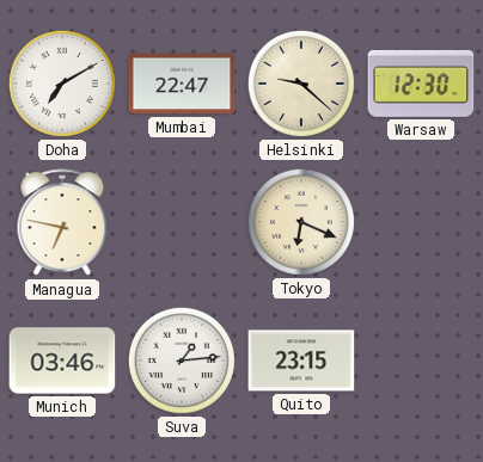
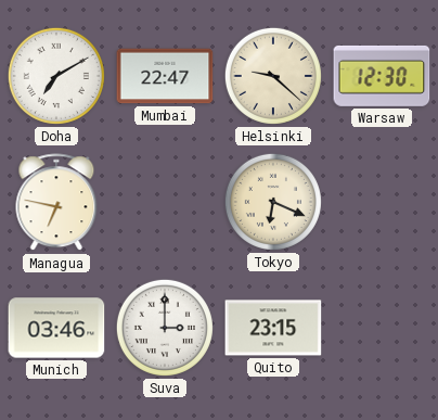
Suva: 1:14 -> 3:00
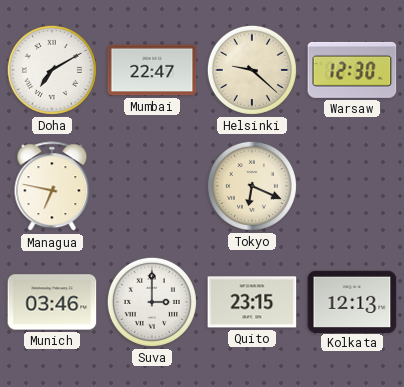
Kolkata: none -> 12:13
